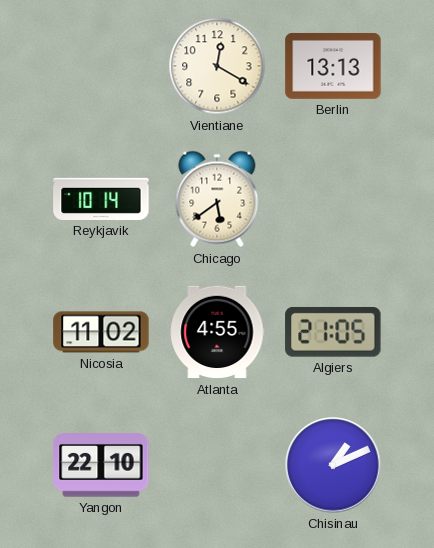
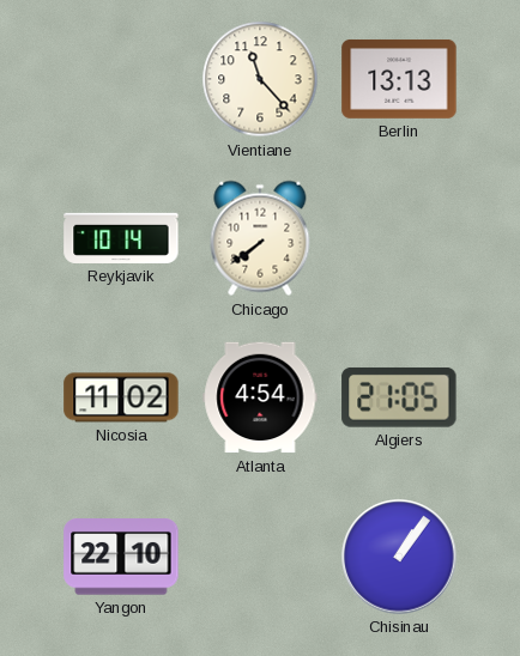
Vientiane: 12:20 -> 11:23
Chicago: 5:39 -> 7:39
Atlanta: 4:55 -> 4:54
Chisinau: 1:11 -> 1:06
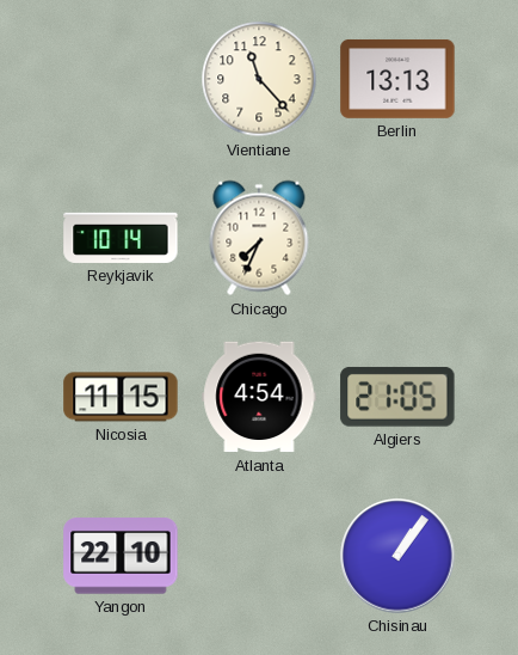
Chicago: 7:39 -> 7:34
Nicosia: 11:02 -> 11:15
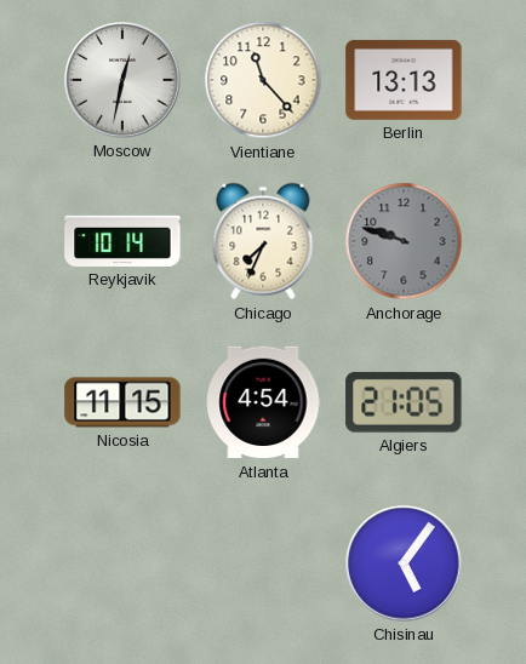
Moscow: none -> 12:32
Anchorage: none -> 9:48
Yangon: 22:10 -> none
Chisinau: 1:06 -> 5:06
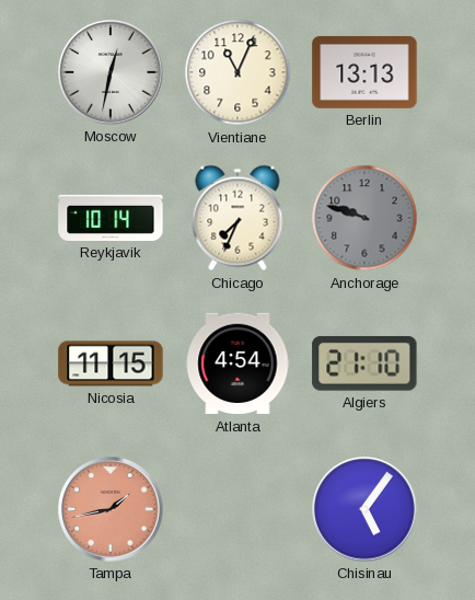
Vientiane: 11:23 -> 11:04
Algiers: 21:05 -> 21:10
Tampa: none -> 1:43
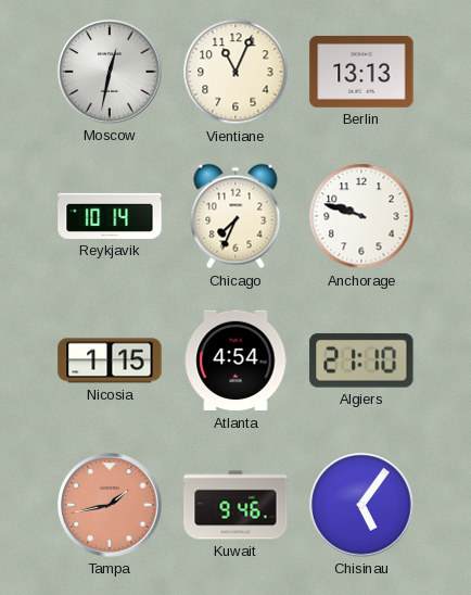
Anchorage dial: grey -> white
Nicosia: 11:15 -> 1:15
Kuwait: none -> 9:46
